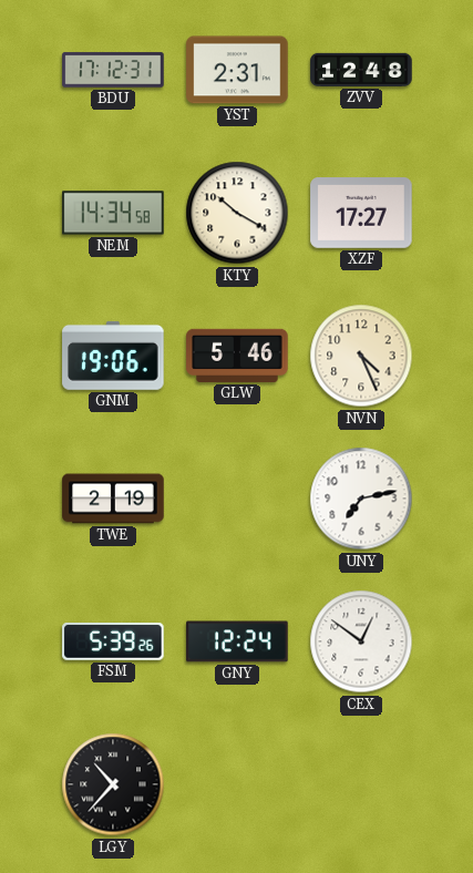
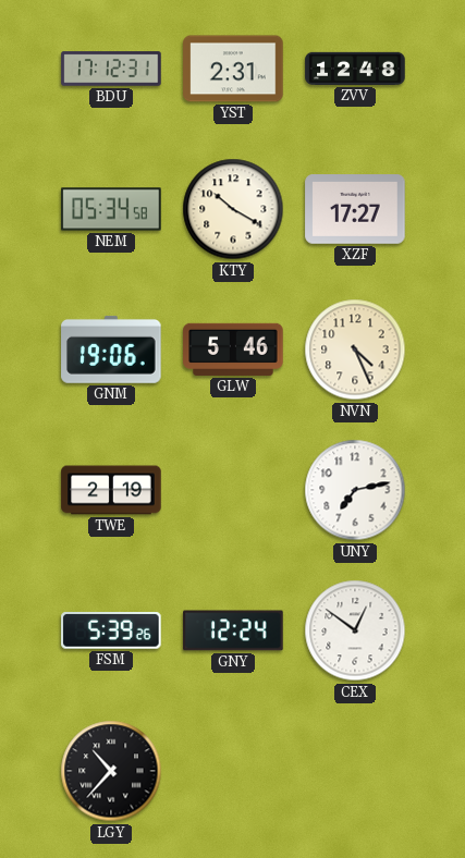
NEM: 14:34 -> 05:34
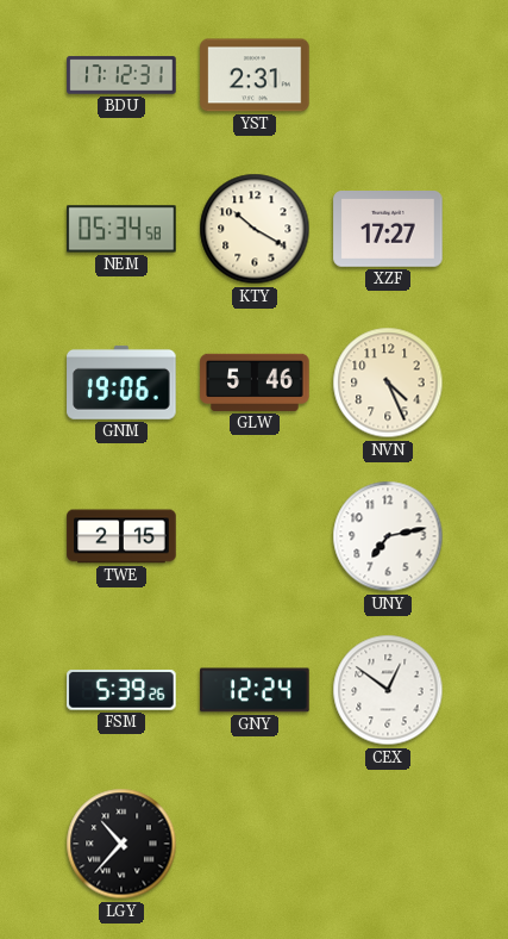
ZVV: 12:48 -> none
TWE: 2:19 -> 2:15
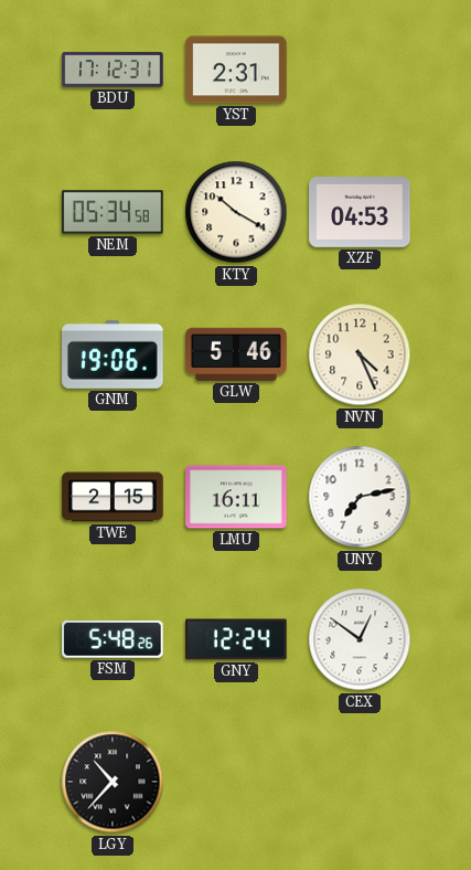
XZF: 17:27 -> 04:53
LMU: none -> 16:11
FSM: 5:39 -> 5:48
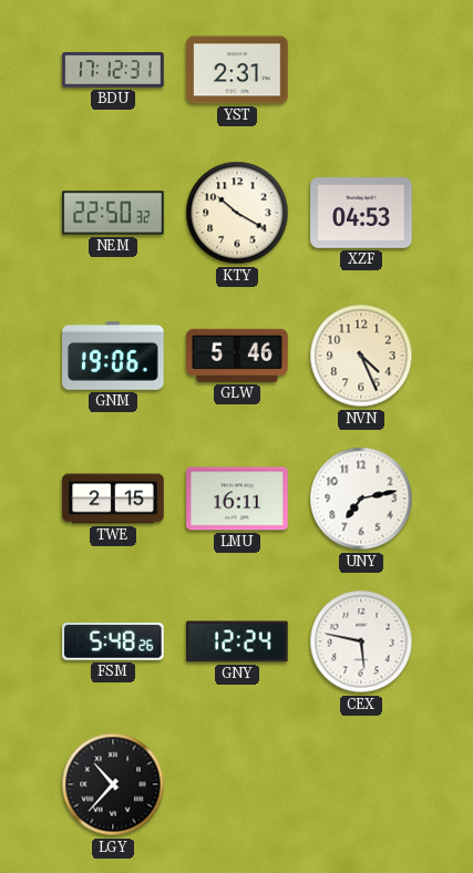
NEM: 05:34 -> 22:50
CEX: 12:51 -> 5:47
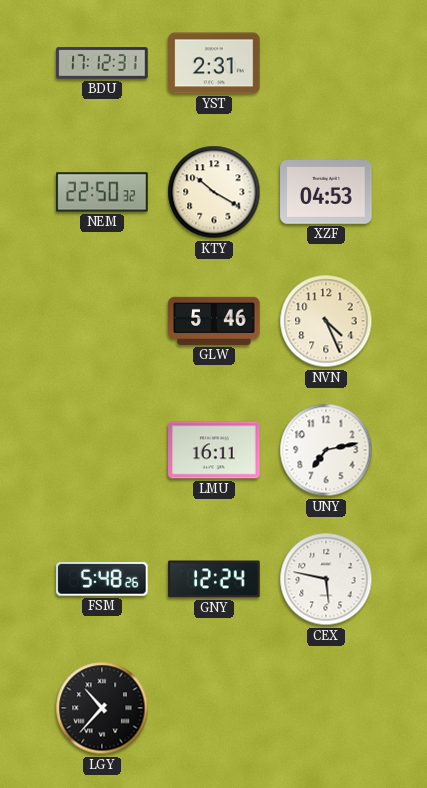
GNM: 19:06 -> none
TWE: 2:15 -> none
